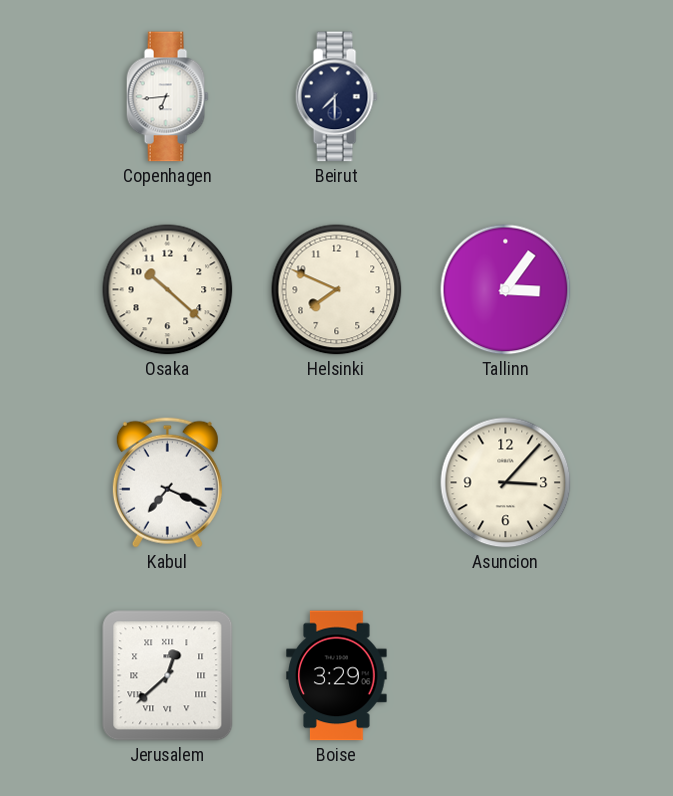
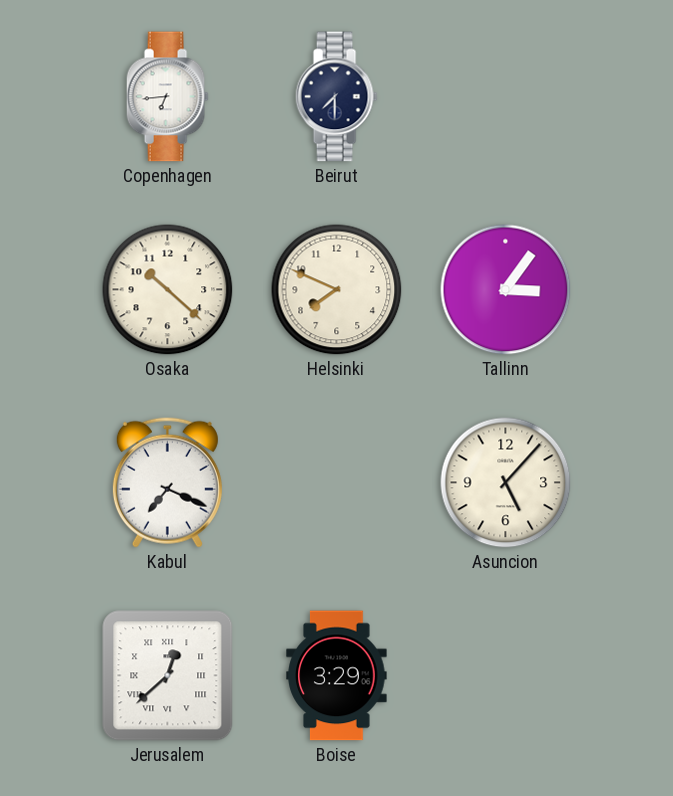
Asuncion: 3:07 -> 5:07
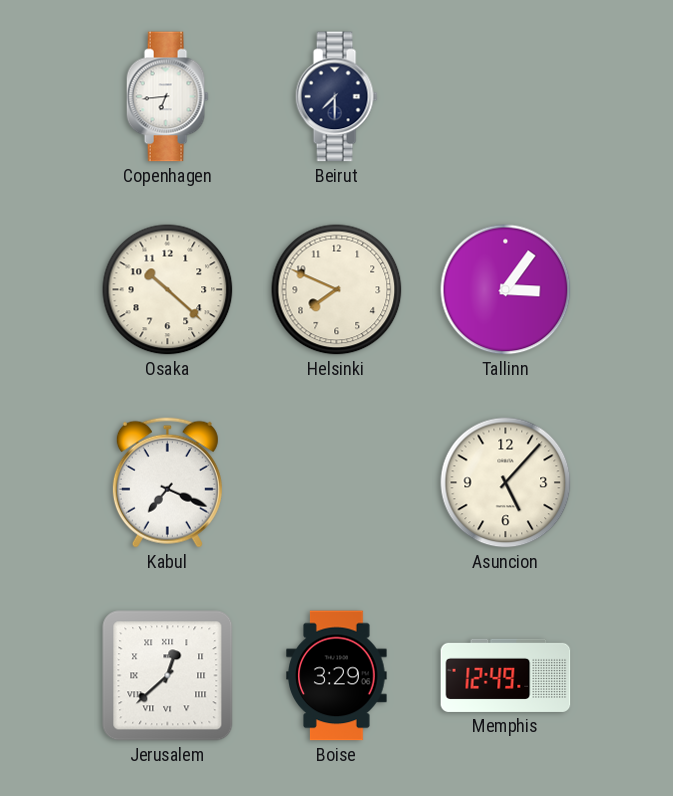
Memphis: none -> 12:49
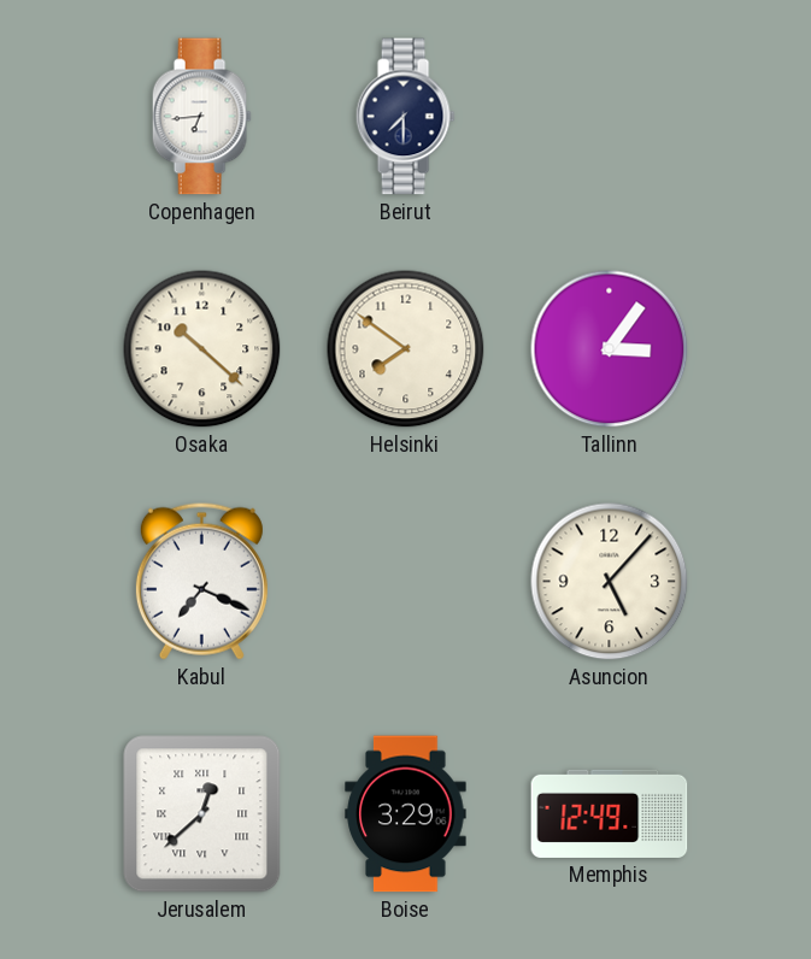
Helsinki: 7:49 -> 7:51
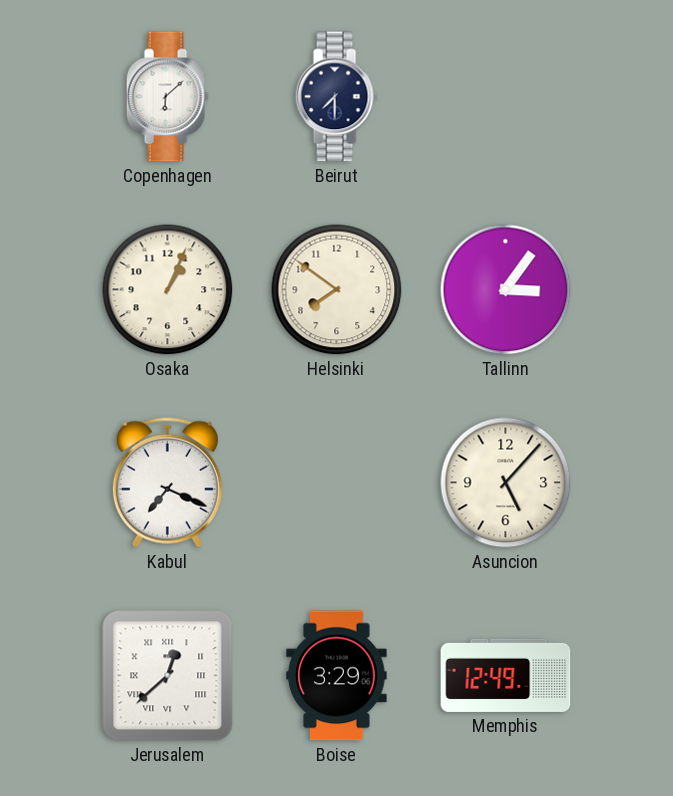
Copenhagen: 6:44 -> 6:08
Osaka: 10:22 -> 1:04
